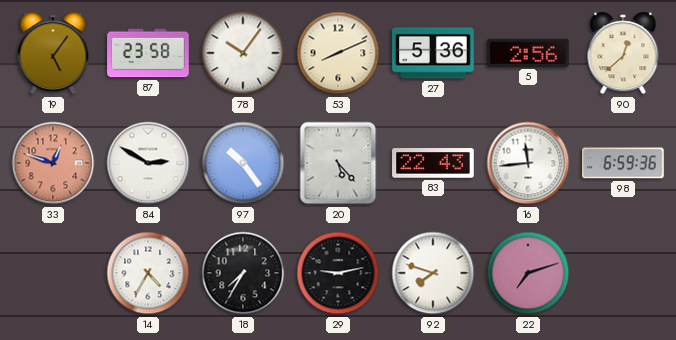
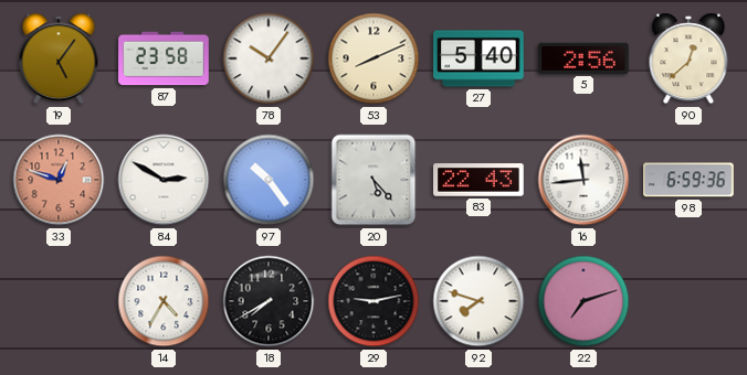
27: 5:36 -> 5:40
18: 7:35 -> 7:40
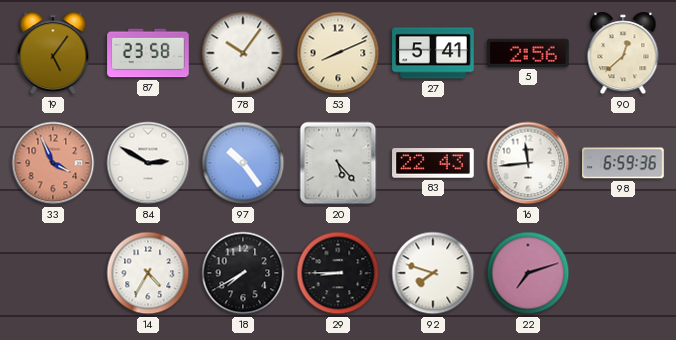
27: 5:40 -> 5:41
33: 12:48 -> 3:56
29: 9:13 -> 8:45
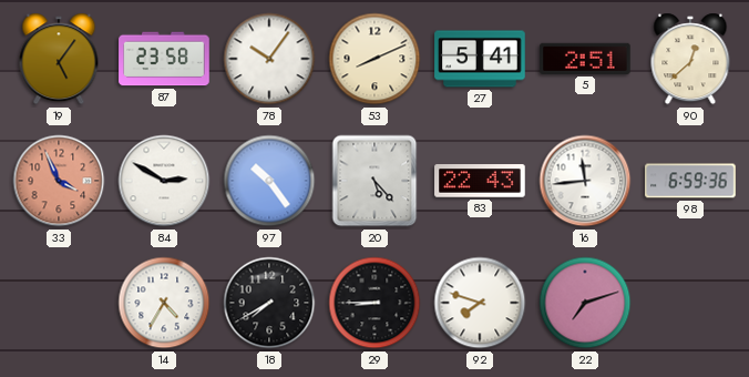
5: 2:56 -> 2:51
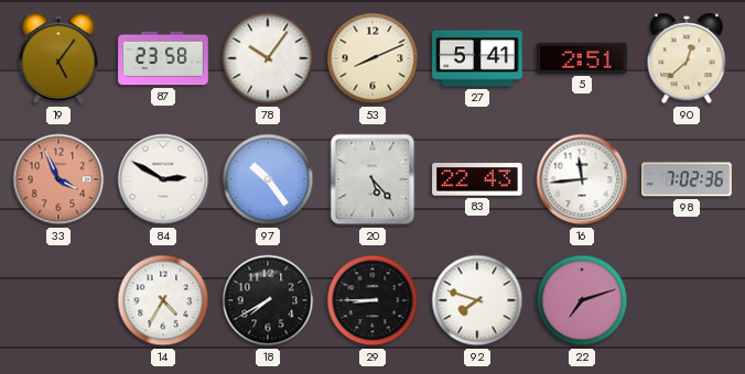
98: 6:59 -> 7:02
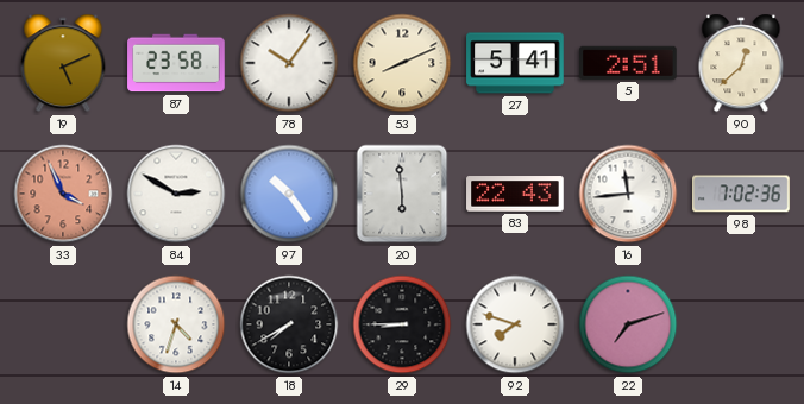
19: 5:06 -> 5:11
20: 5:23 -> 5:59
14: 4:35 -> 4:33
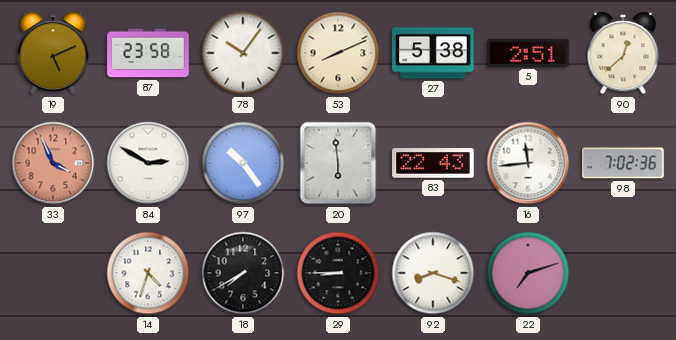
27: 5:41 -> 5:38
92: 7:48 -> 8:18
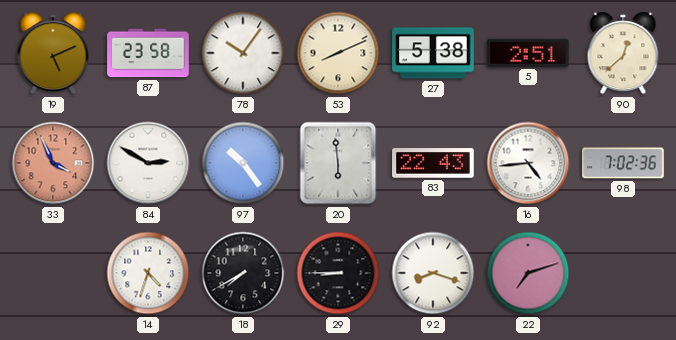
16: 11:44 -> 4:44
